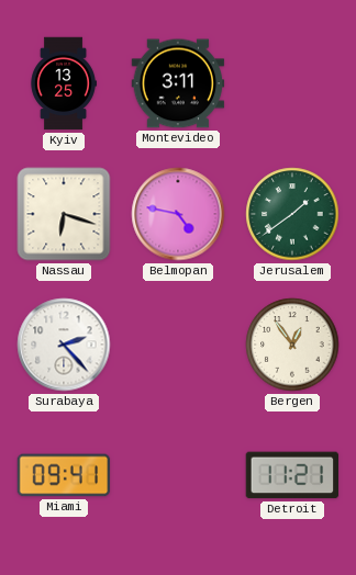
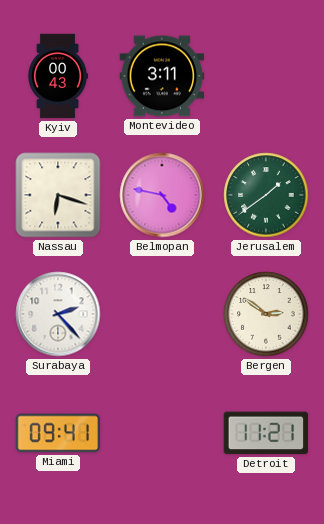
Kyiv: 13:25 -> 00:43
Bergen: 12:54 -> 2:51
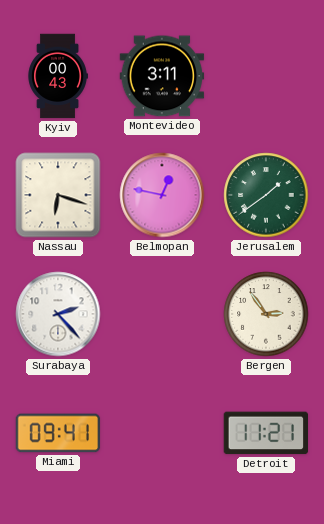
Belmopan: 4:47 -> 12:47
Bergen: 2:51 -> 2:54
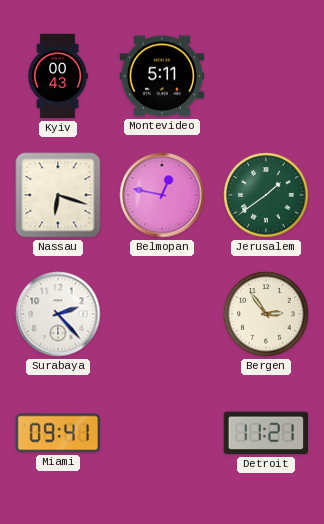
Montevideo: 3:11 -> 5:11
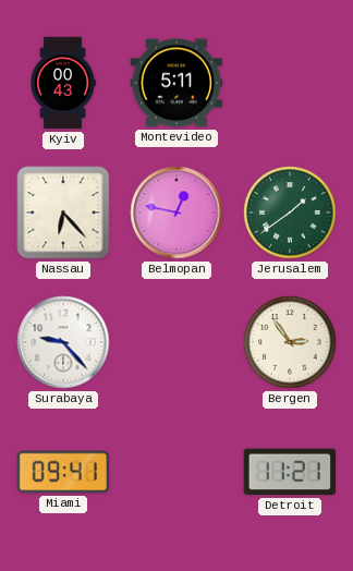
Nassau: 6:18 -> 6:23
Surabaya: 2:23 -> 9:23
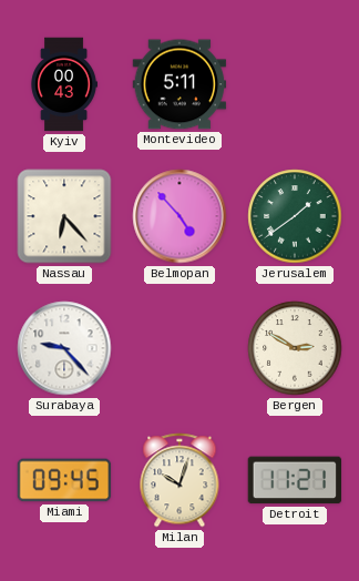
Belmopan: 12:47 -> 4:53
Bergen: 2:54 -> 2:50
Miami: 09:41 -> 09:45
Milan: none -> 10:03
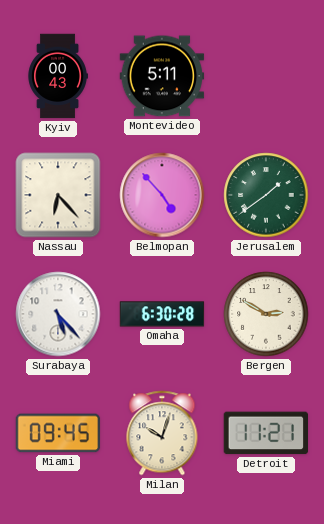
Surabaya: 9:23 -> 5:23
Omaha: none -> 6:30
